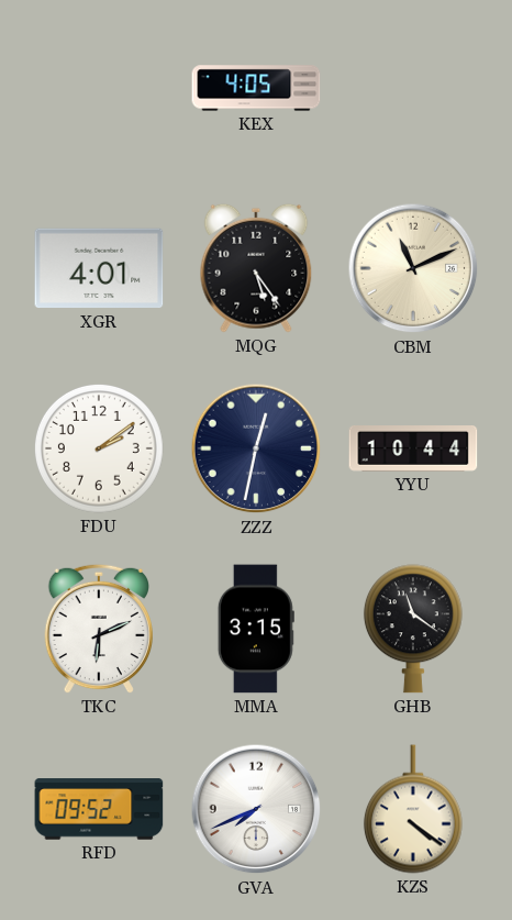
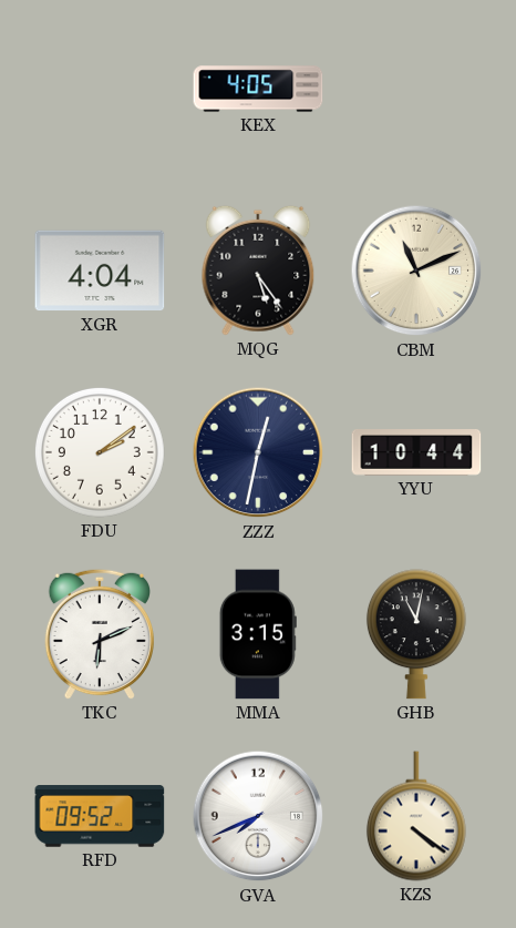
XGR: 4:01 -> 4:04
GHB: 11:21 -> 11:02
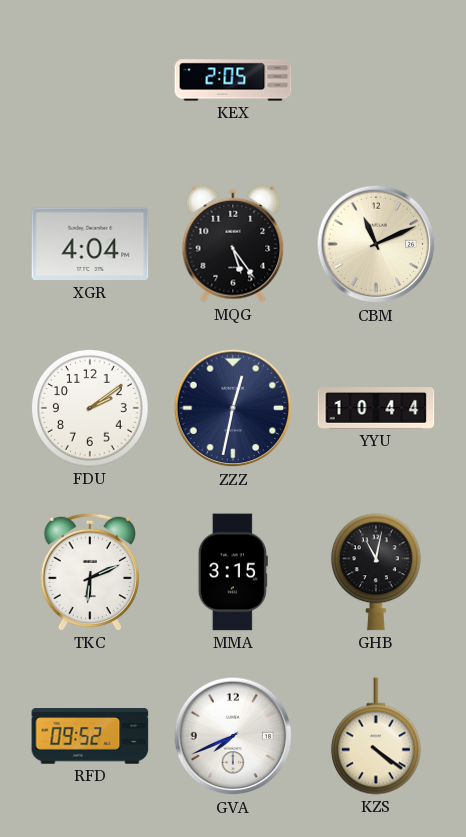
KEX: 4:05 -> 2:05
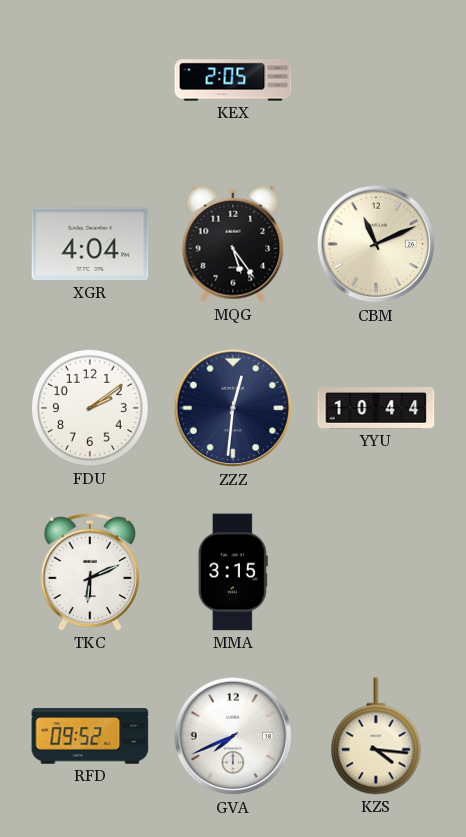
ZZZ: 12:32 -> 12:31
GHB: 11:02 -> none
KZS: 4:21 -> 4:16
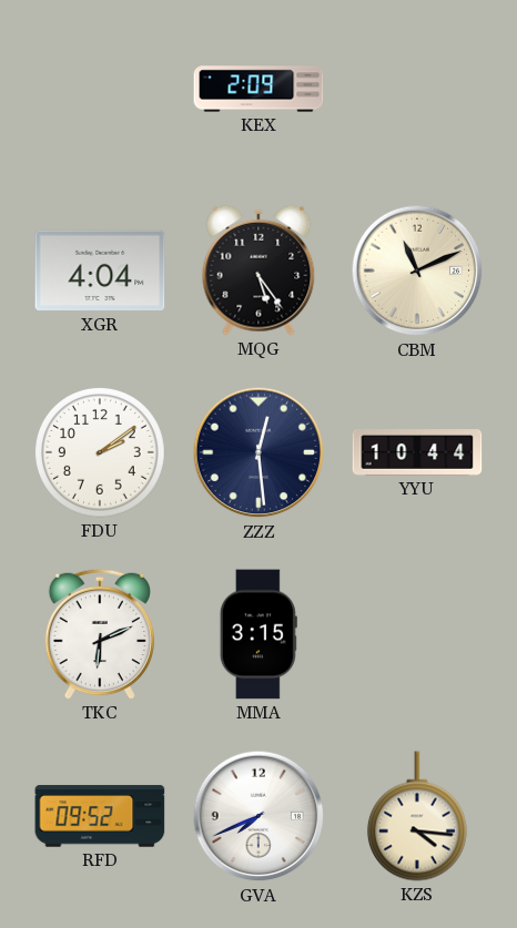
KEX: 2:05 -> 2:09
ZZZ: 12:31 -> 12:29
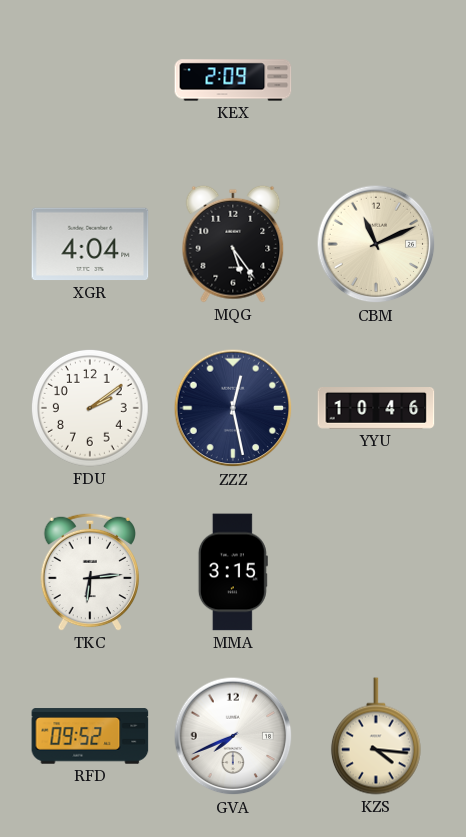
ZZZ: 12:29 -> 12:28
YYU: 10:44 -> 10:46
TKC: 6:11 -> 6:14
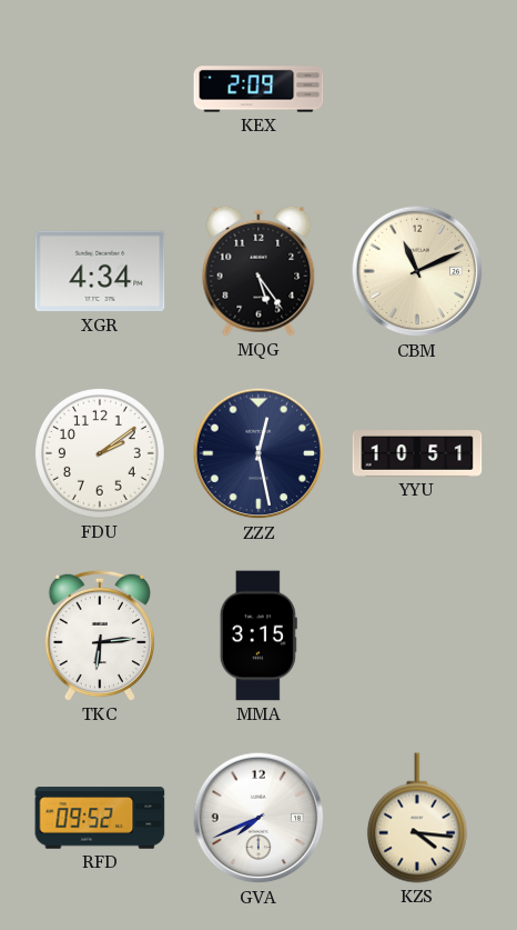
XGR: 4:04 -> 4:34
YYU: 10:46 -> 10:51
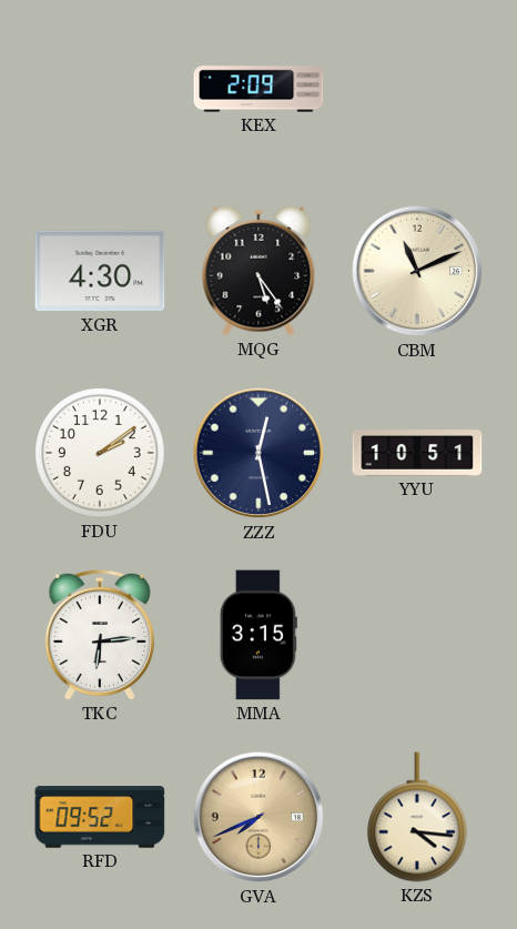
XGR: 4:34 -> 4:30
GVA dial: white -> champagne
